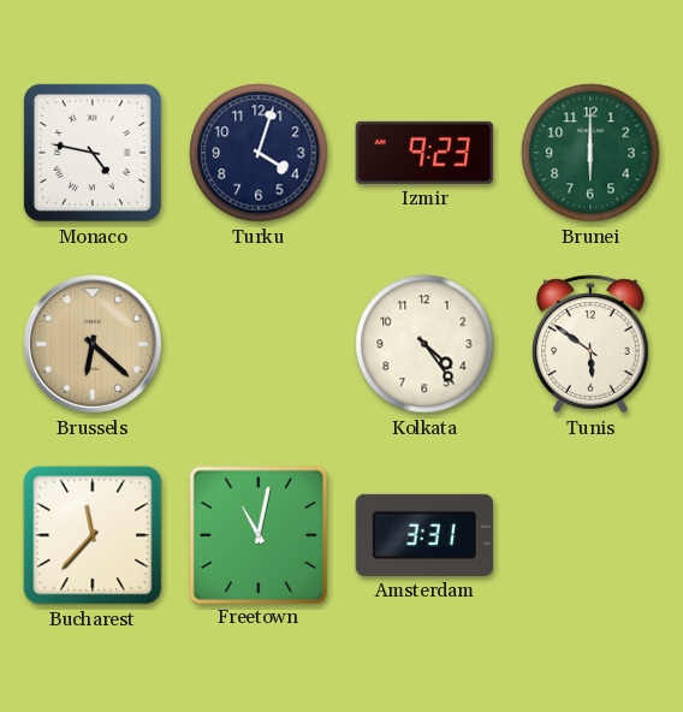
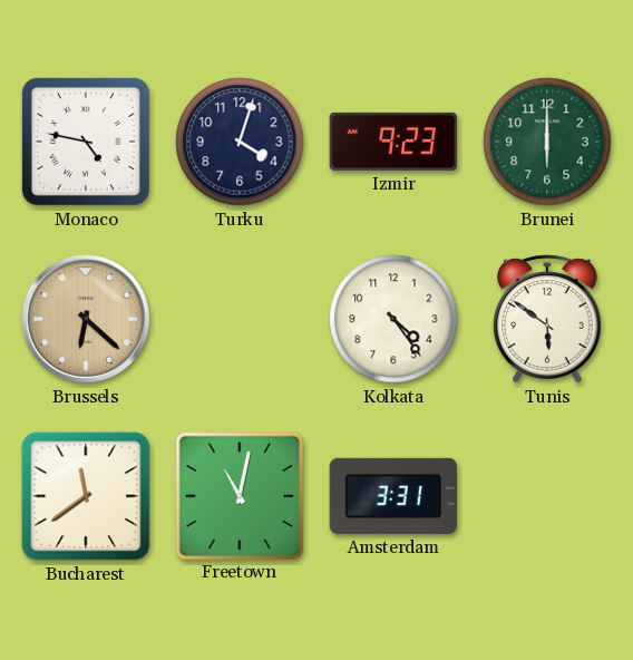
Bucharest: 11:37 -> 11:39
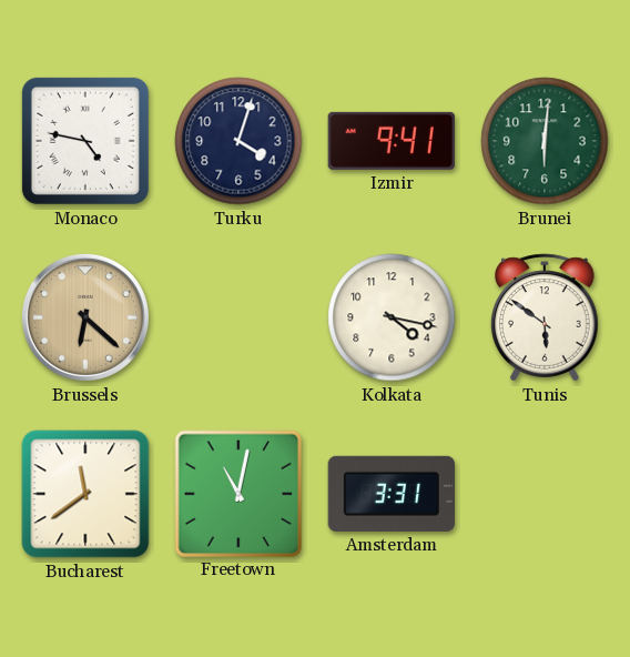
Izmir: 9:23 -> 9:41
Brunei: 6:00 -> 6:01
Kolkata: 4:24 -> 4:17
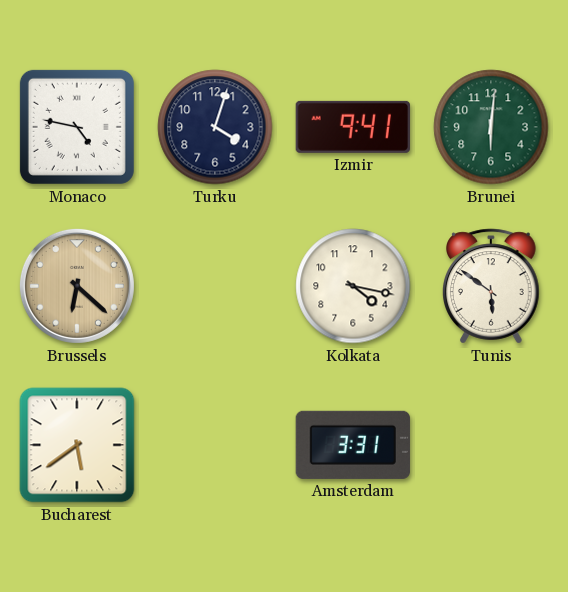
Bucharest: 11:39 -> 5:39
Freetown: 11:02 -> none
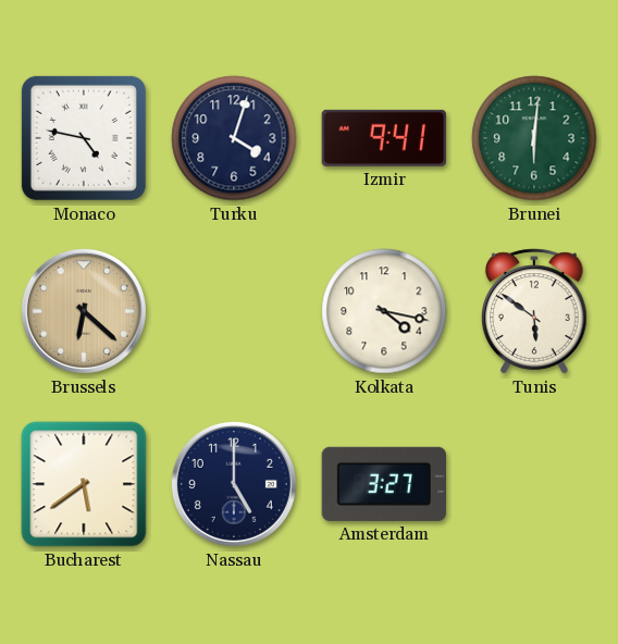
Nassau: none -> 5:00
Amsterdam: 3:31 -> 3:27
